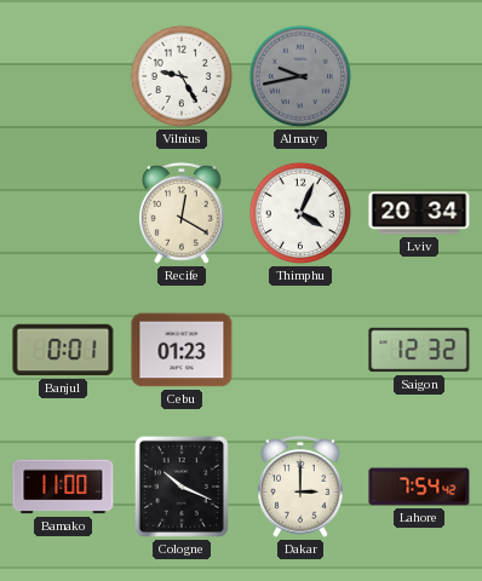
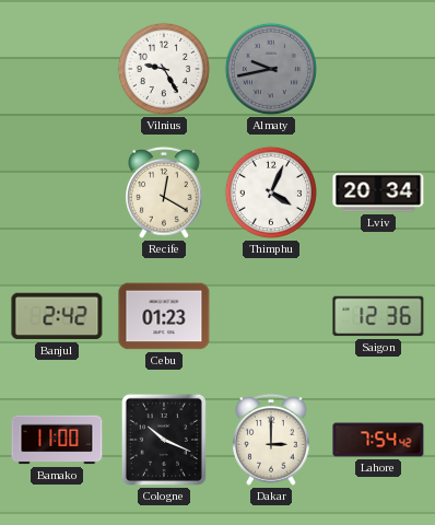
Banjul: 0:01 -> 2:42
Saigon: 12:32 -> 12:36
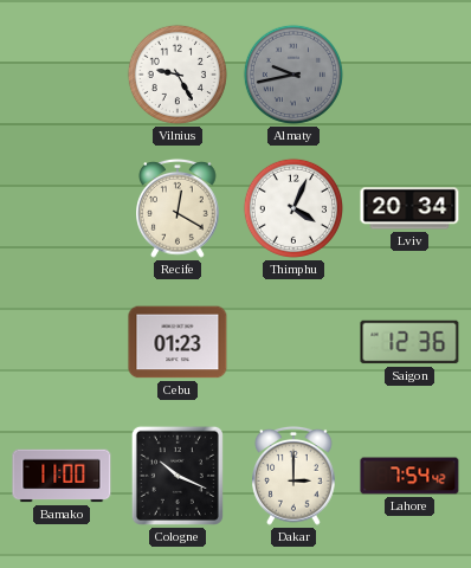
Banjul: 2:42 -> none
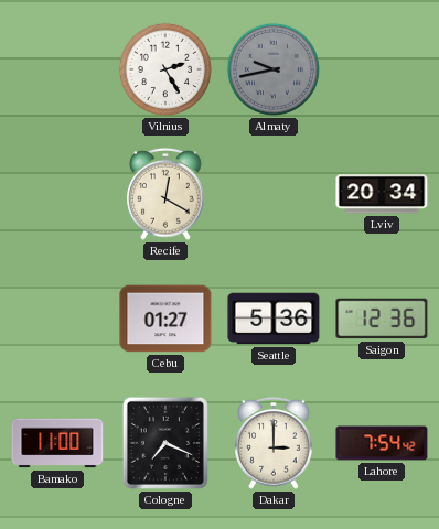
Vilnius: 9:25 -> 2:25
Thimphu: 4:04 -> none
Cebu: 01:23 -> 01:27
Seattle: none -> 5:36
Cologne: 10:19 -> 7:19
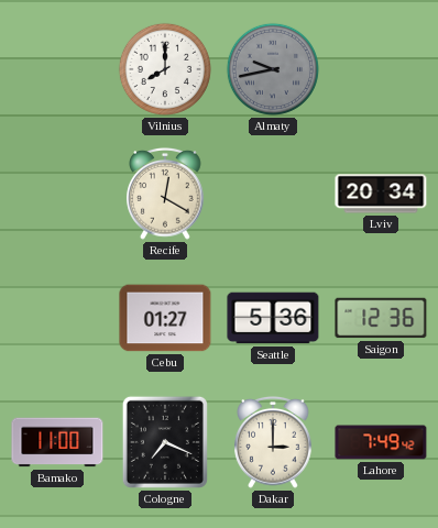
Vilnius: 2:25 -> 8:00
Lahore: 7:54 -> 7:49
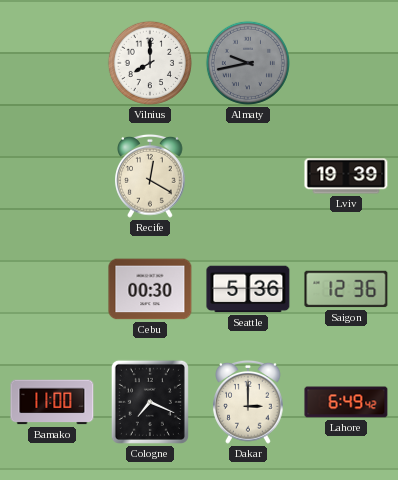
Lviv: 20:34 -> 19:39
Cebu: 01:27 -> 00:30
Lahore: 7:49 -> 6:49
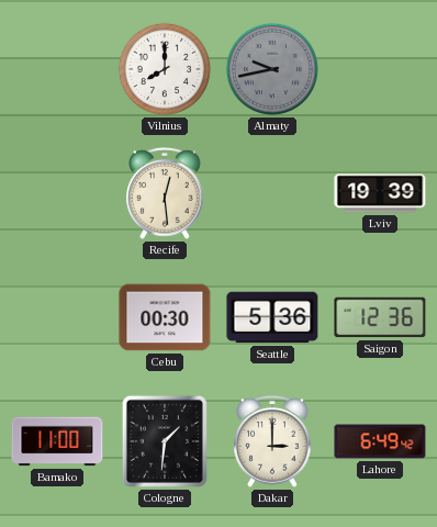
Recife: 12:20 -> 12:29
Cologne: 7:19 -> 1:31
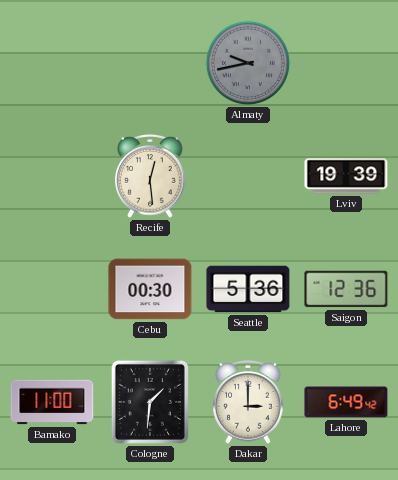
Vilnius: 8:00 -> none
